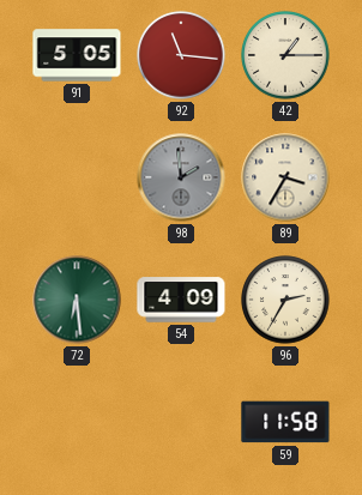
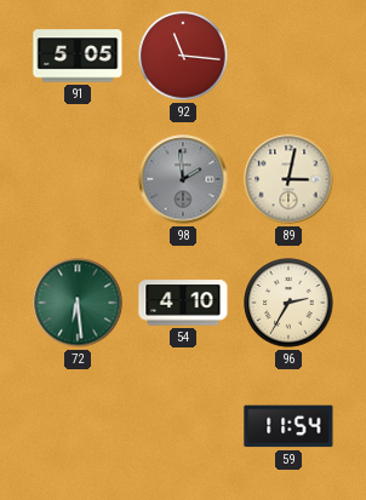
42: 1:15 -> none
89: 3:35 -> 3:02
54: 4:09 -> 4:10
59: 11:58 -> 11:54
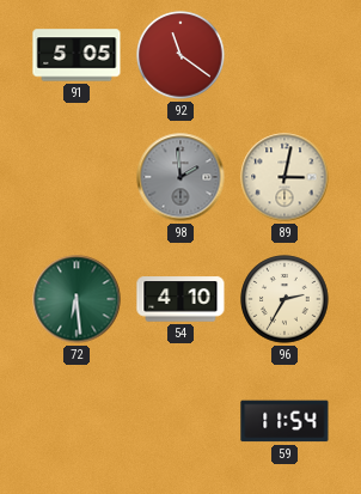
92: 11:16 -> 11:21
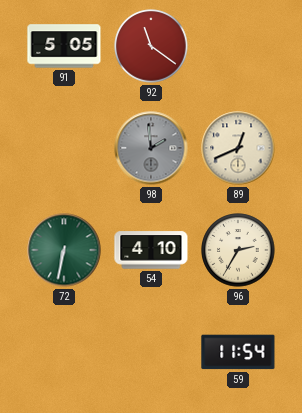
89: 3:02 -> 12:41
72: 6:29 -> 6:32
